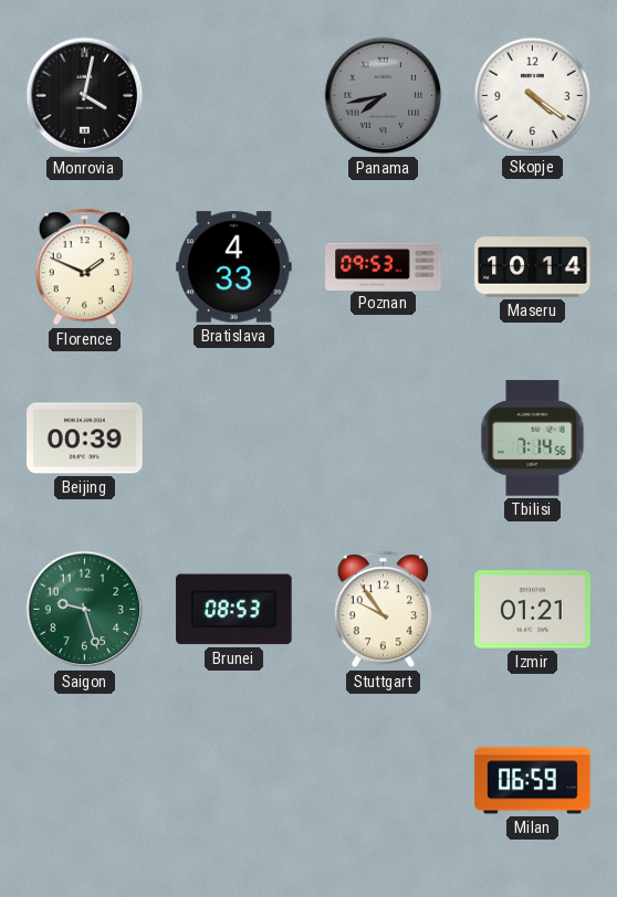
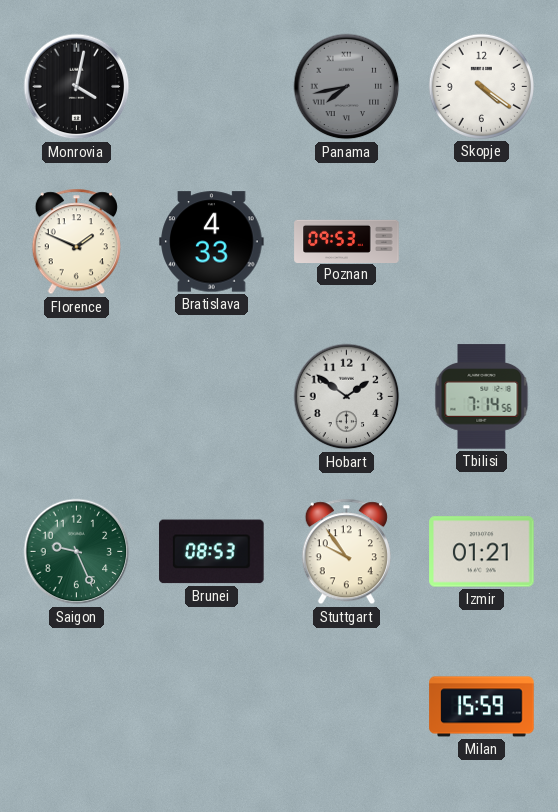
Maseru: 10:14 -> none
Beijing: 00:39 -> none
Hobart: none -> 1:51
Saigon: 9:27 -> 9:26
Milan: 06:59 -> 15:59
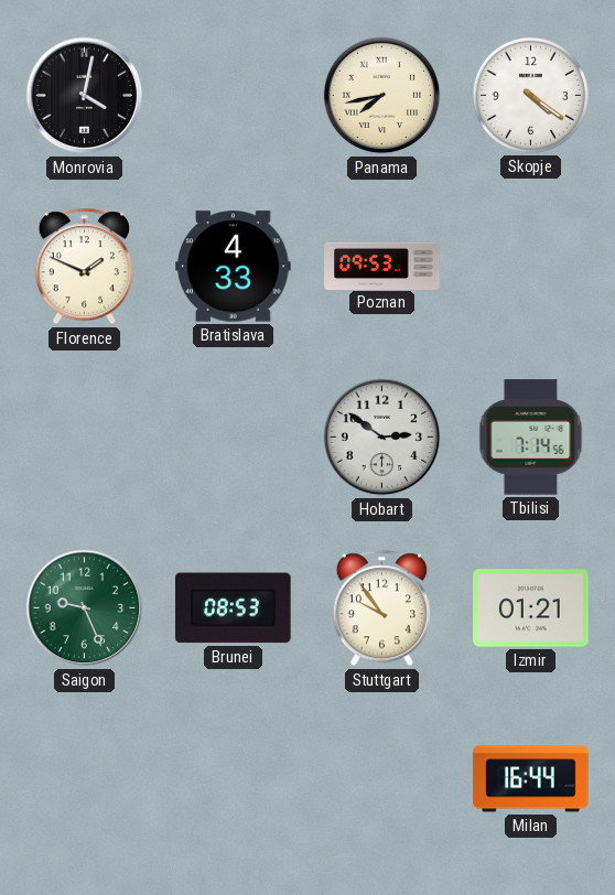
Panama dial: grey -> cream
Hobart: 1:51 -> 2:51
Milan: 15:59 -> 16:44
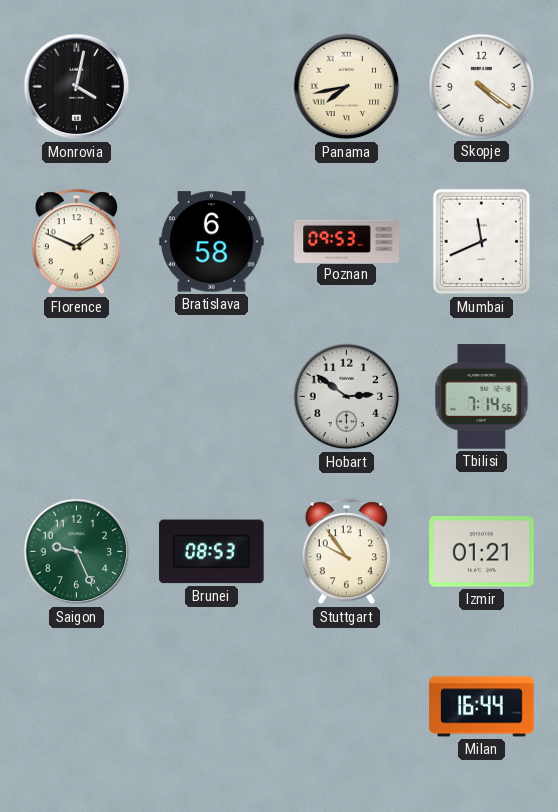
Bratislava: 4:33 -> 6:58
Mumbai: none -> 11:41
